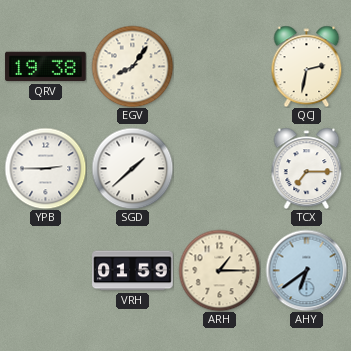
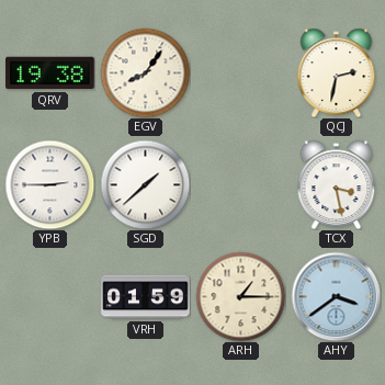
TCX: 7:15 -> 3:28
AHY: 6:39 -> 3:39
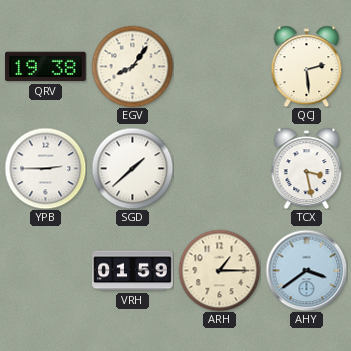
QCJ: 2:32 -> 2:29
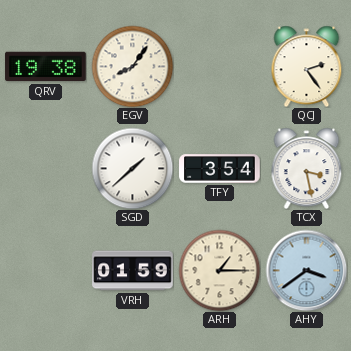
QCJ: 2:29 -> 2:24
YPB: 2:45 -> none
TFY: none -> 3:54
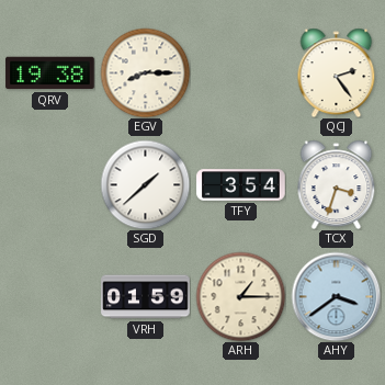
EGV: 8:06 -> 8:15
TCX: 3:28 -> 3:33
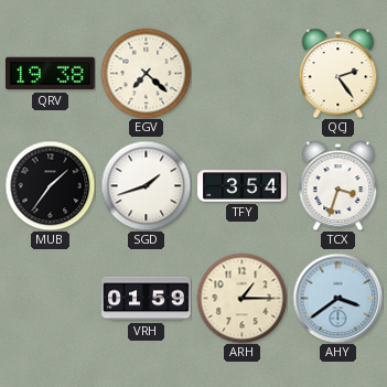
EGV: 8:15 -> 7:22
MUB: none -> 1:36
SGD: 1:38 -> 1:42
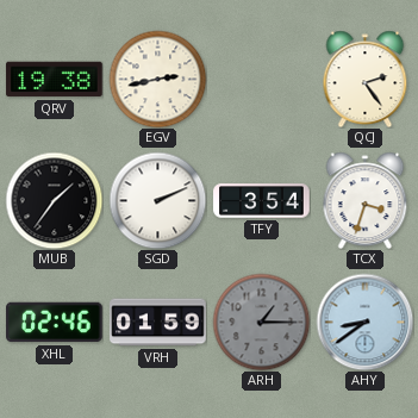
EGV: 7:22 -> 2:43
SGD: 1:42 -> 2:11
XHL: none -> 02:46
ARH dial: cream -> grey
AHY: 3:39 -> 8:39
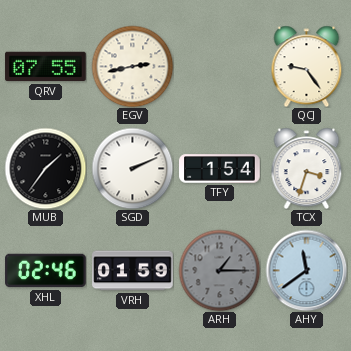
QRV: 19:38 -> 07:55
QCJ: 2:24 -> 9:24
TFY: 3:54 -> 1:54
AHY: 8:39 -> 11:39
